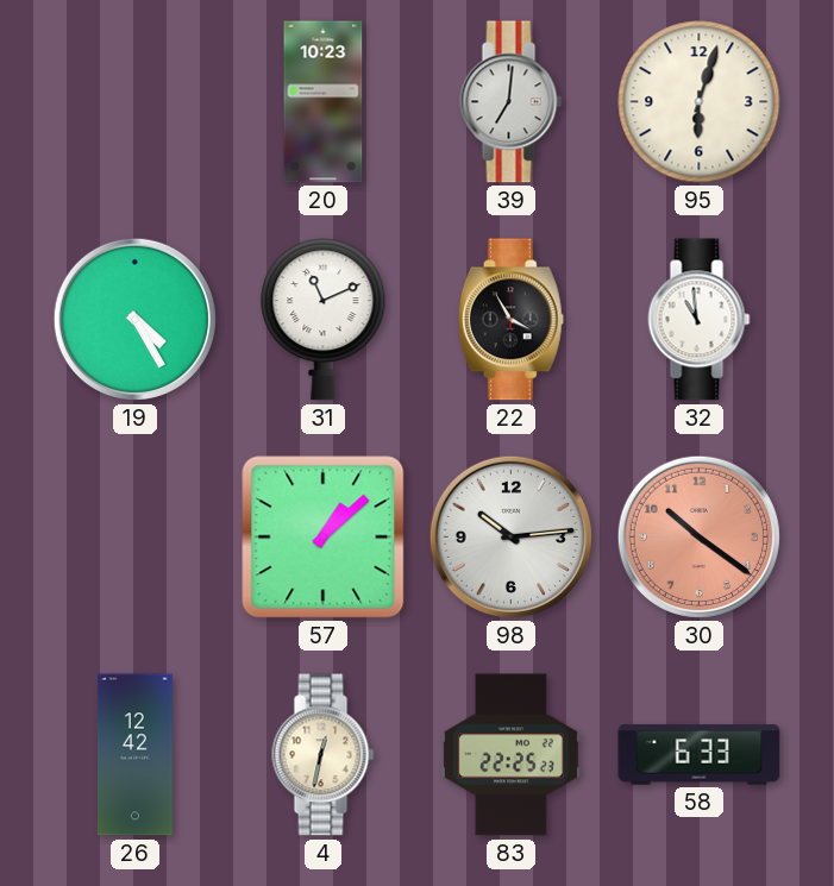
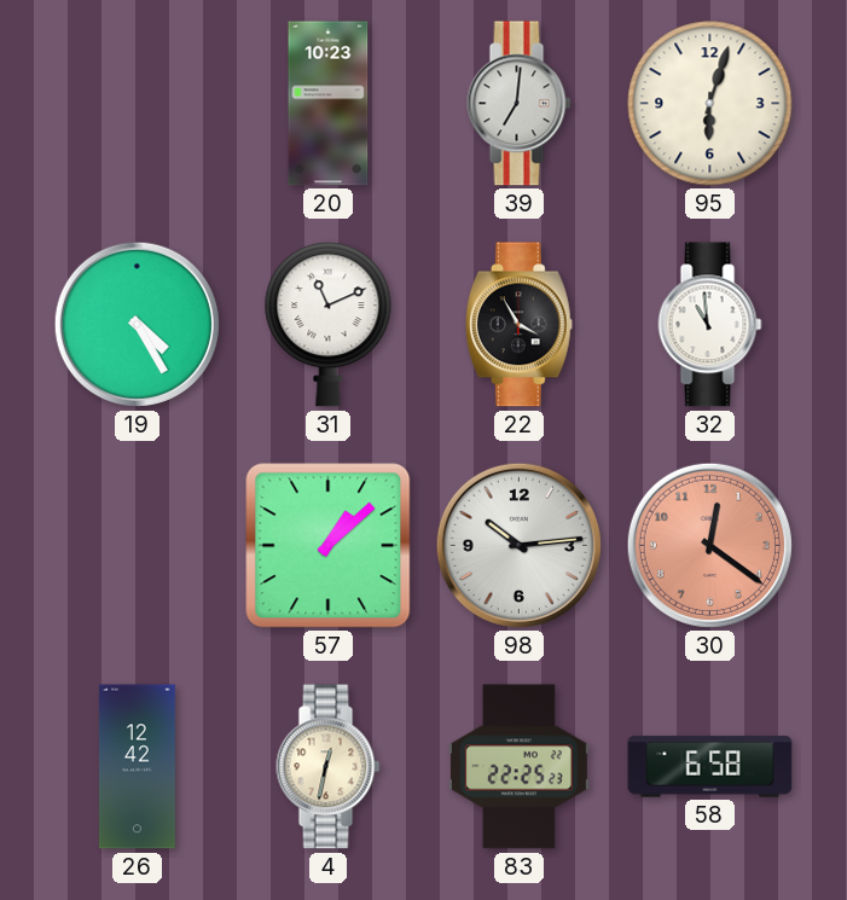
30: 10:21 -> 12:21
58: 6:33 -> 6:58
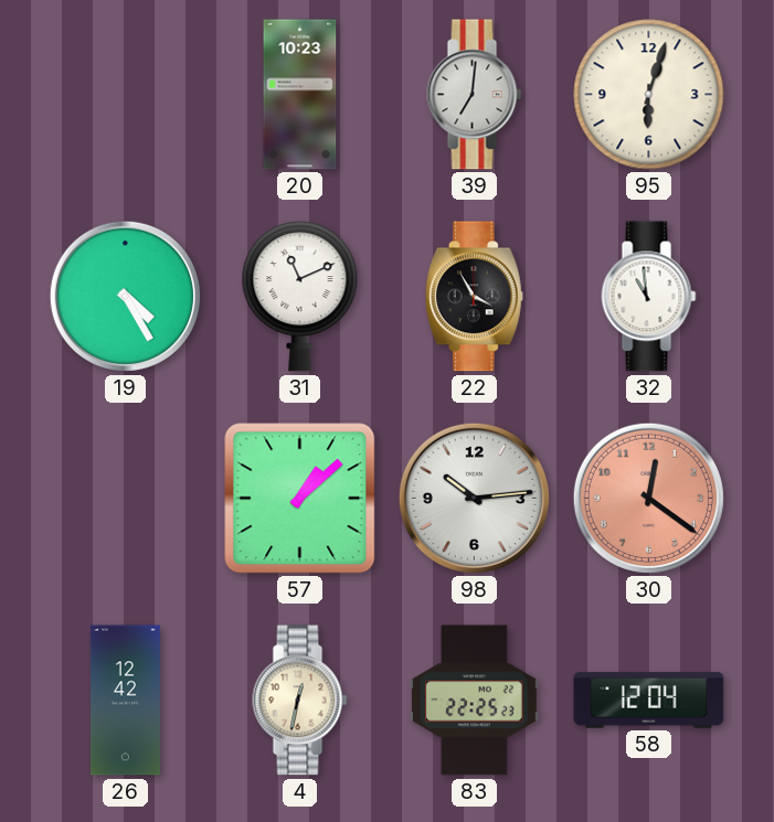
58: 6:58 -> 12:04
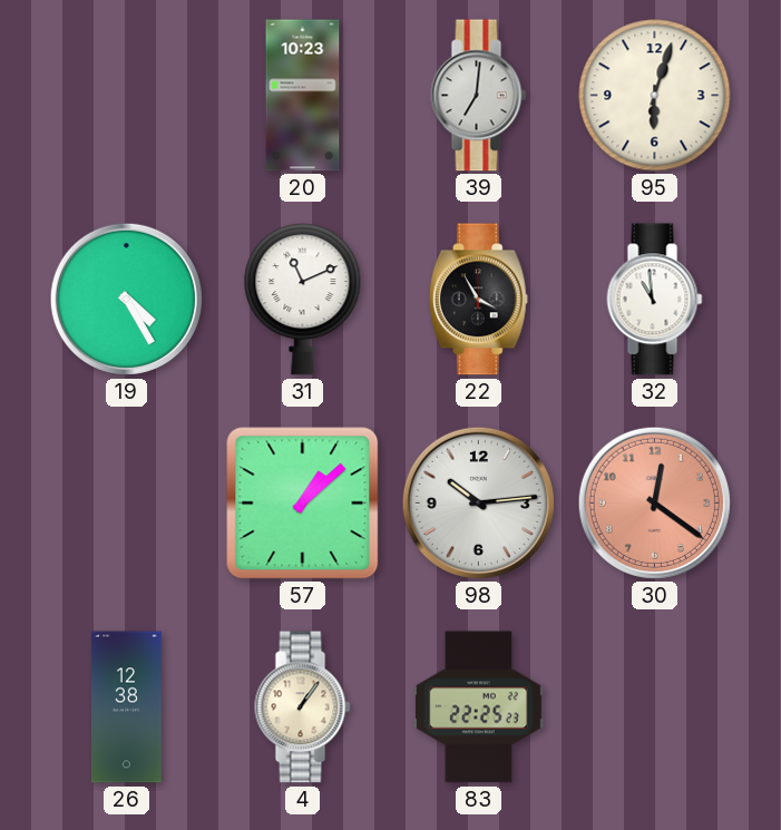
26: 12:42 -> 12:38
4: 12:32 -> 1:06
58: 12:04 -> none
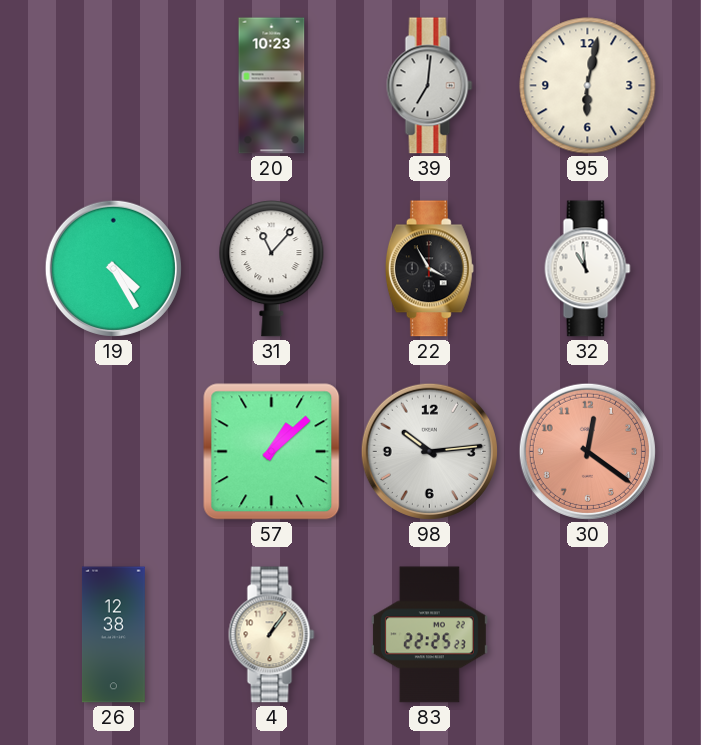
95: 6:03 -> 6:02
31: 11:11 -> 11:07
